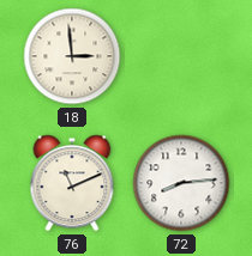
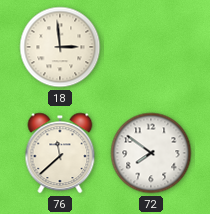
76: 11:11 -> 11:38
72: 8:14 -> 7:51
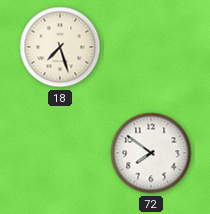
18: 2:59 -> 7:27
76: 11:38 -> none
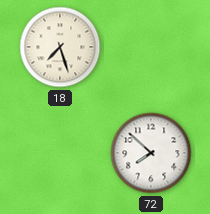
72: 7:51 -> 7:52
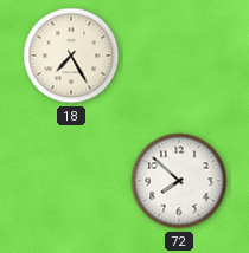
18: 7:27 -> 7:25
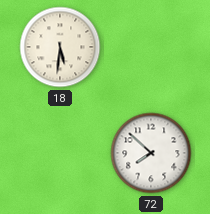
18: 7:25 -> 5:31
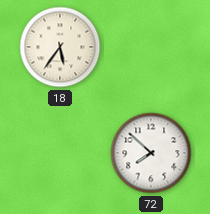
18: 5:31 -> 5:36
